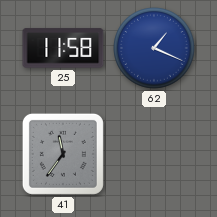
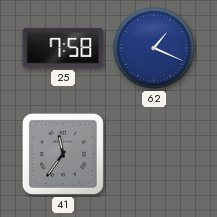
25: 11:58 -> 7:58
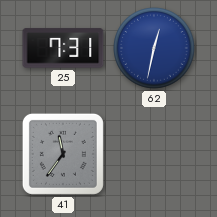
25: 7:58 -> 7:31
62: 1:19 -> 12:32
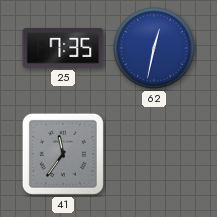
25: 7:31 -> 7:35
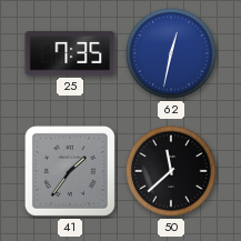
41: 11:36 -> 1:36
50: none -> 11:38
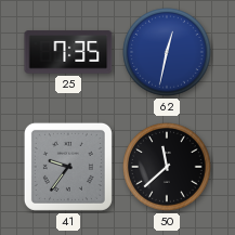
41: 1:36 -> 9:36
